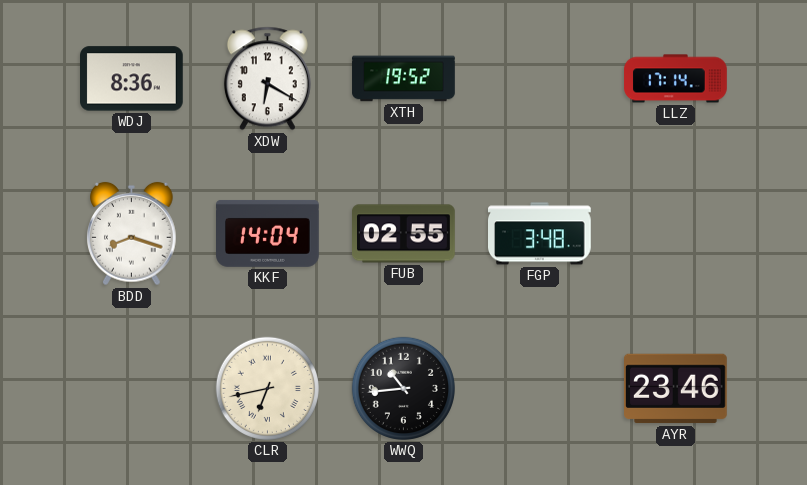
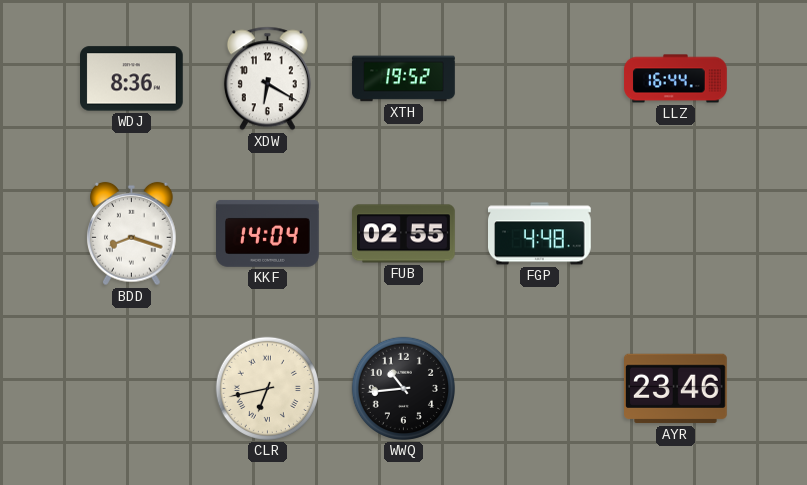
LLZ: 17:14 -> 16:44
FGP: 3:48 -> 4:48
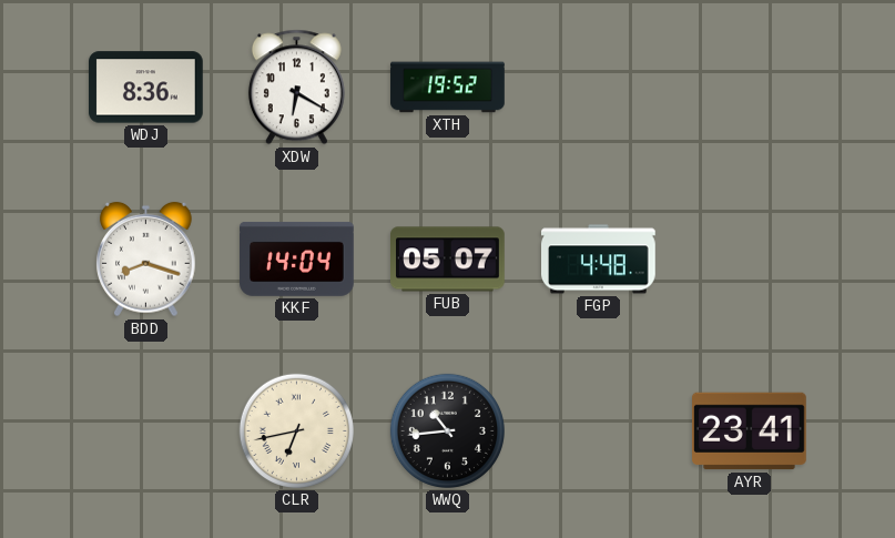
LLZ: 16:44 -> none
FUB: 02:55 -> 05:07
AYR: 23:46 -> 23:41
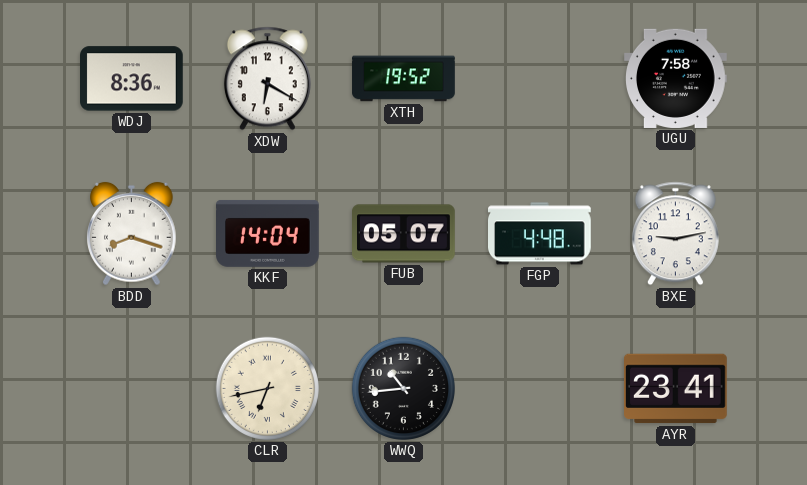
UGU: none -> 7:58
BXE: none -> 9:13
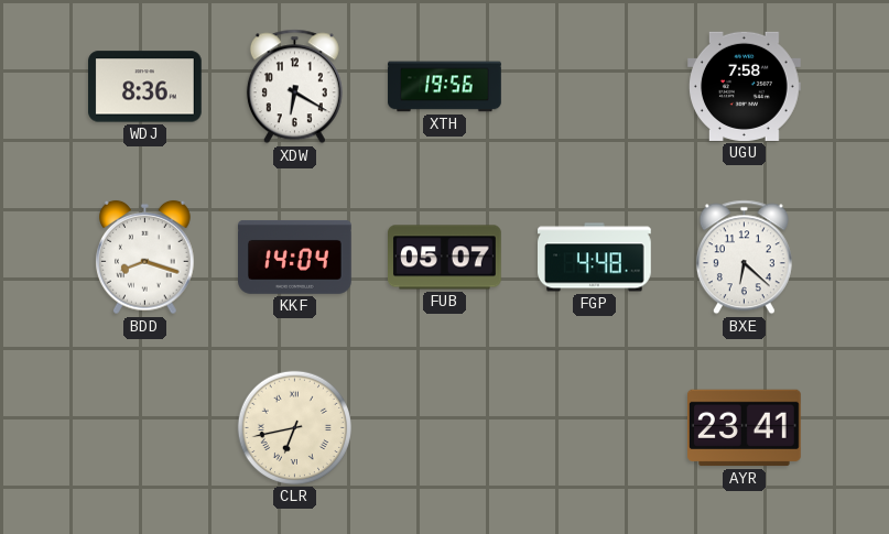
XTH: 19:52 -> 19:56
BXE: 9:13 -> 6:22
WWQ: 10:44 -> none
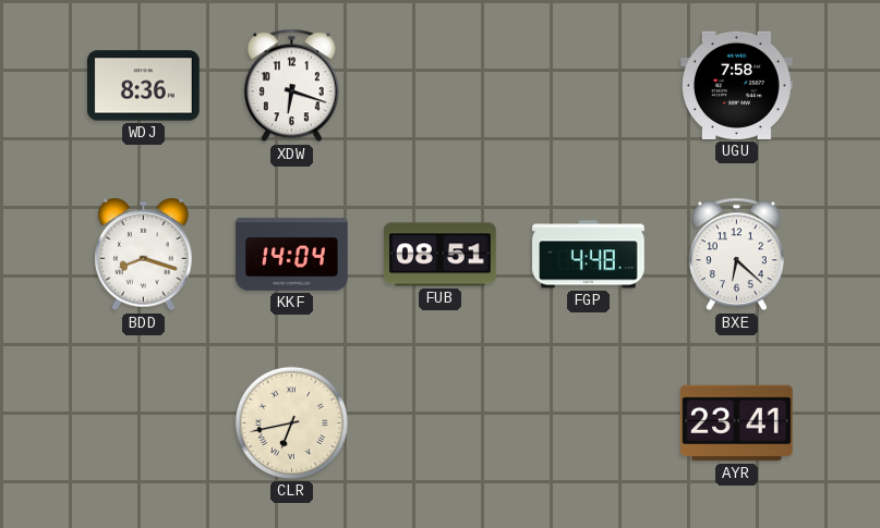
XDW: 6:20 -> 6:18
XTH: 19:56 -> none
FUB: 05:07 -> 08:51
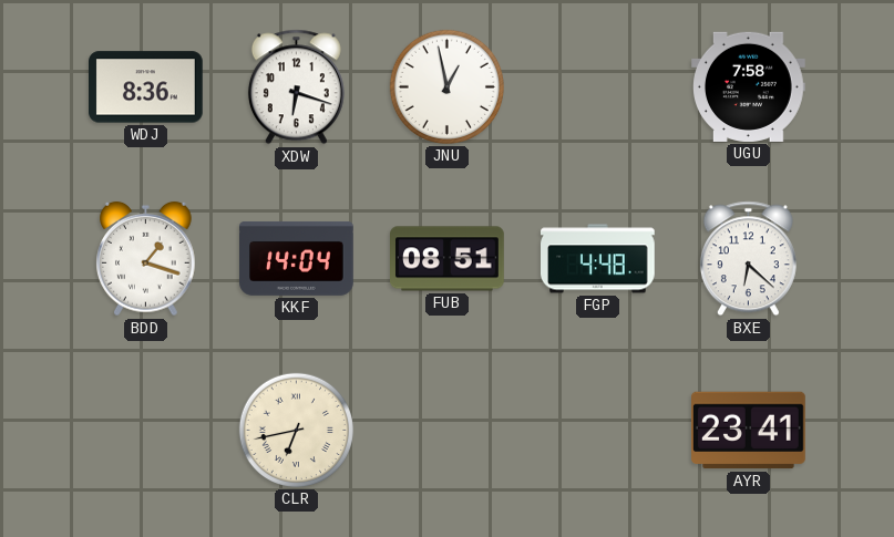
JNU: none -> 12:58
BDD: 8:18 -> 1:18
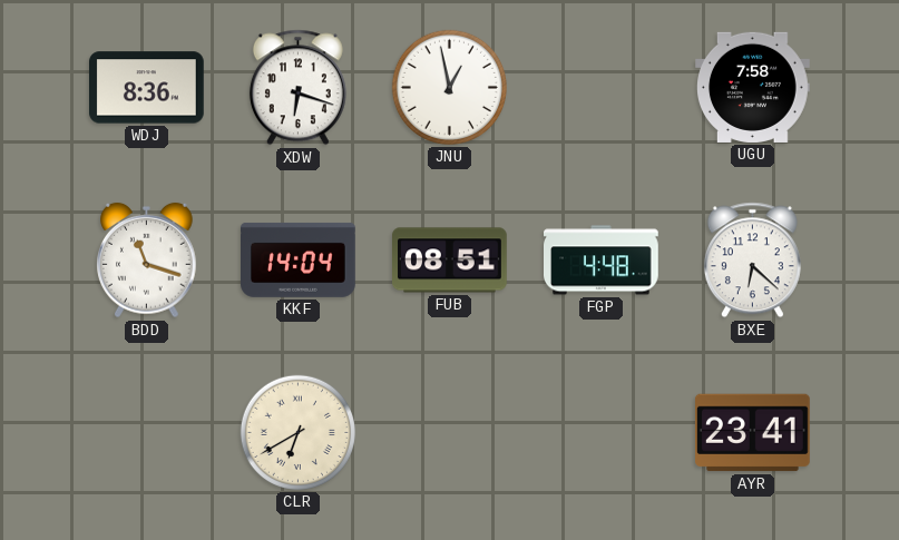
BDD: 1:18 -> 11:18
CLR: 6:43 -> 6:40
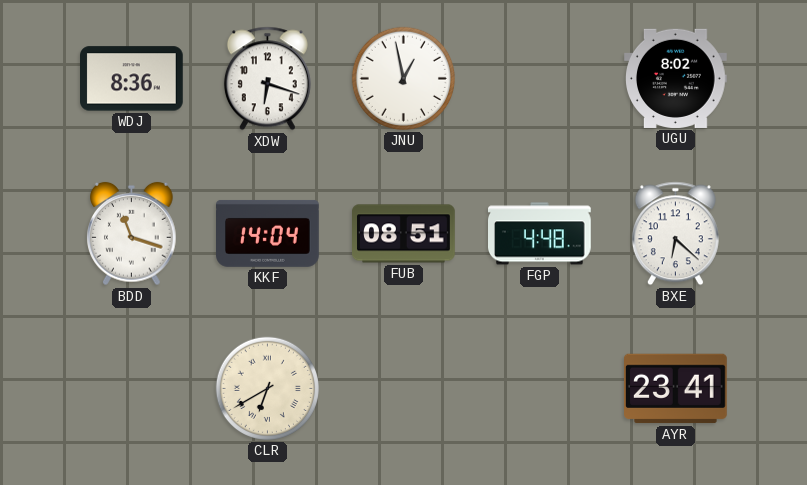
UGU: 7:58 -> 8:02
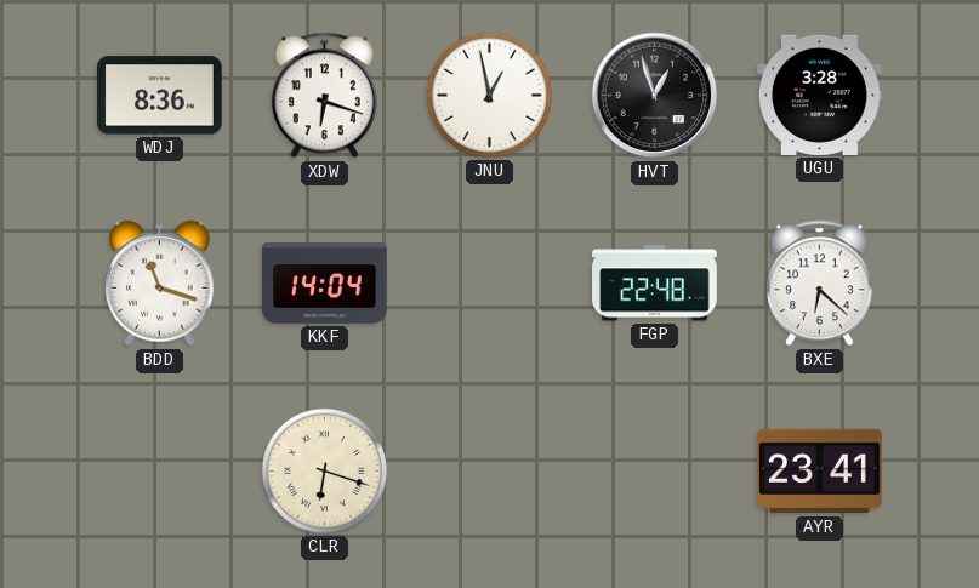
HVT: none -> 12:57
UGU: 8:02 -> 3:28
FUB: 08:51 -> none
FGP: 4:48 -> 22:48
CLR: 6:40 -> 6:18
